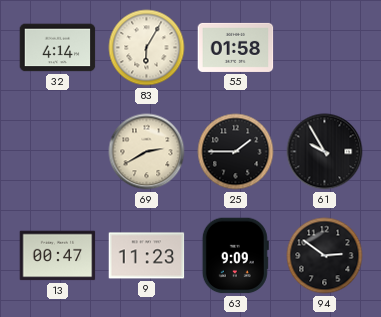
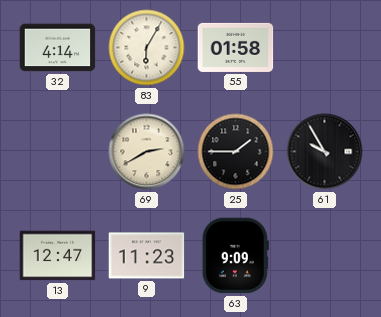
13: 00:47 -> 12:47
94: 2:51 -> none
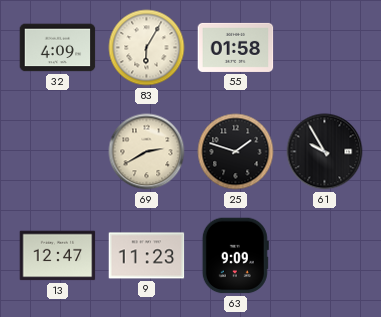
32: 4:14 -> 4:09
25: 1:45 -> 1:48
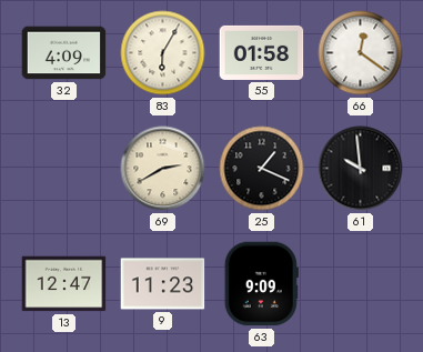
66: none -> 12:21
25: 1:48 -> 1:19
61: 9:55 -> 9:59
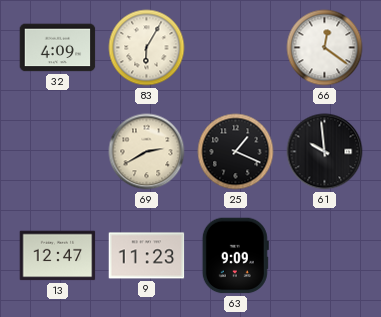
55: 01:58 -> none
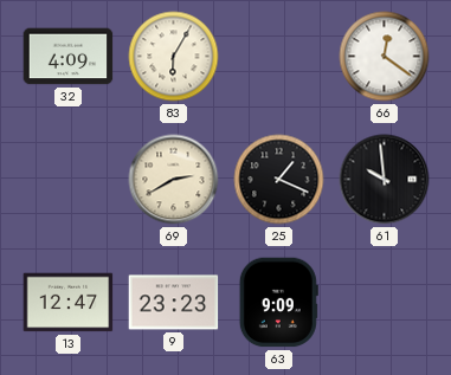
9: 11:23 -> 23:23
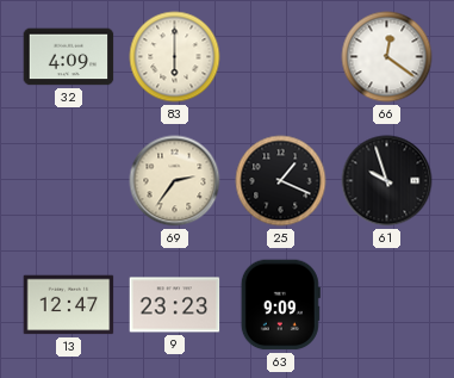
83: 6:05 -> 6:00
69: 2:40 -> 2:36
61: 9:59 -> 9:57
